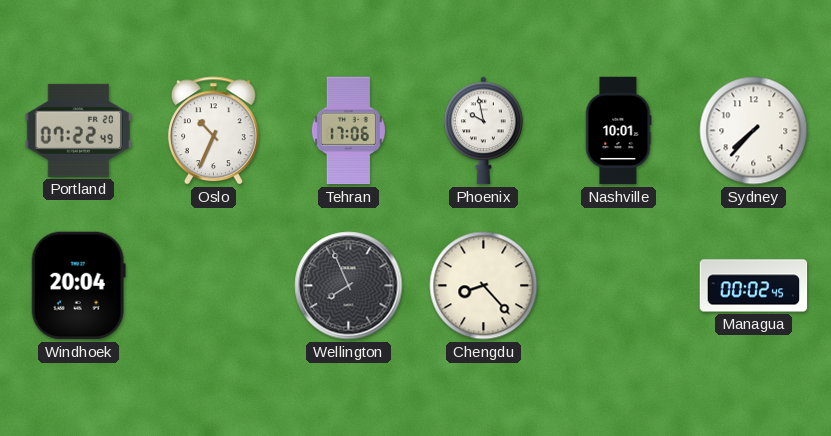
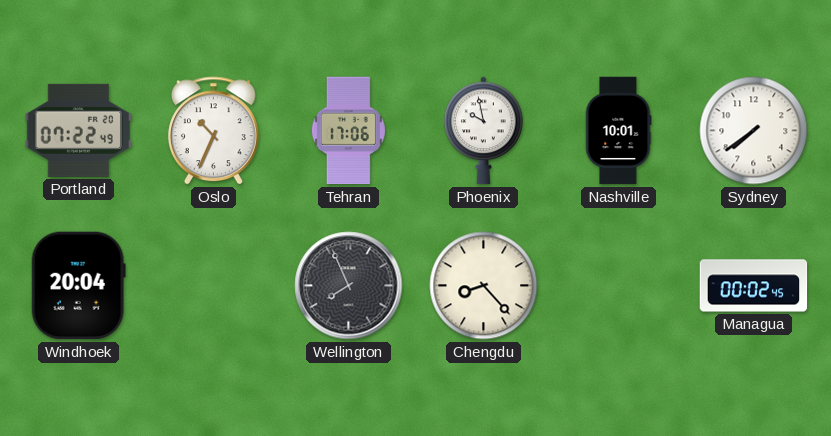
Sydney: 7:37 -> 7:39
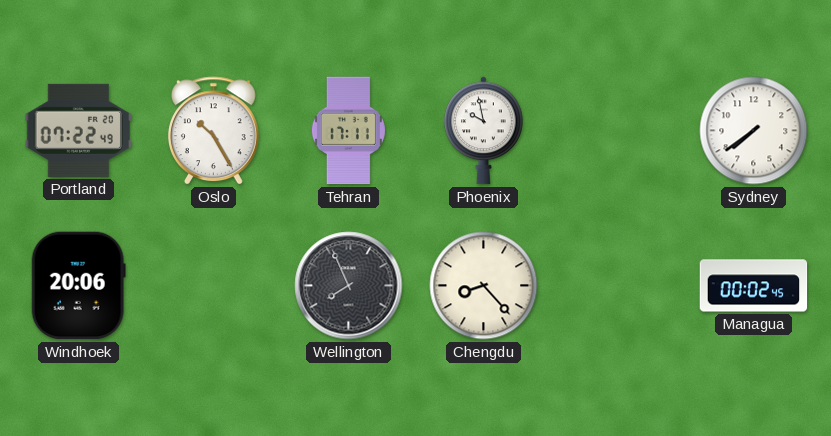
Oslo: 10:34 -> 10:25
Tehran: 17:06 -> 17:11
Nashville: 10:01 -> none
Windhoek: 20:04 -> 20:06
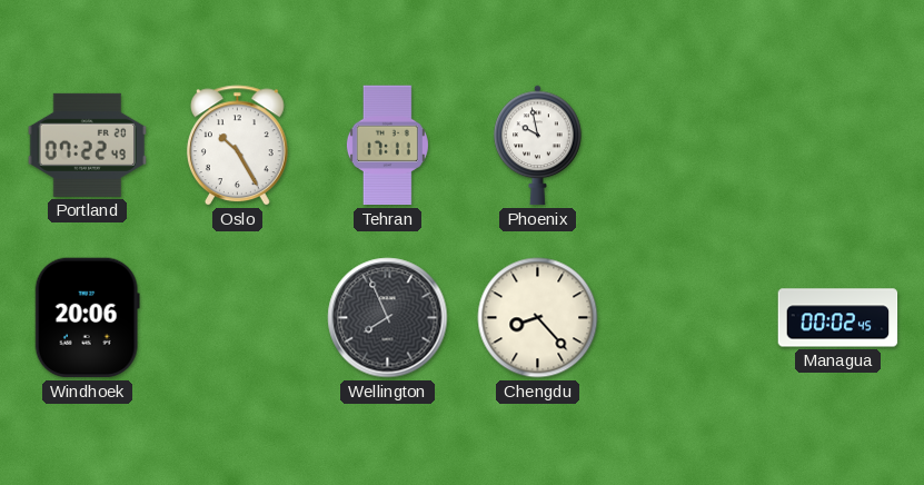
Sydney: 7:39 -> none
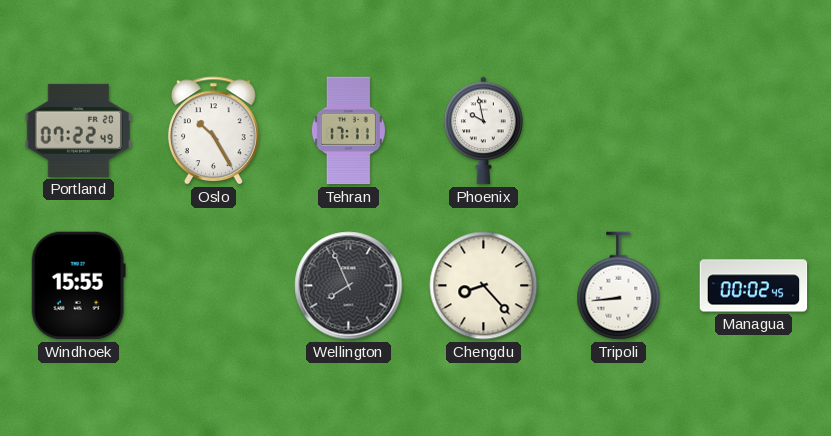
Windhoek: 20:06 -> 15:55
Tripoli: none -> 8:44
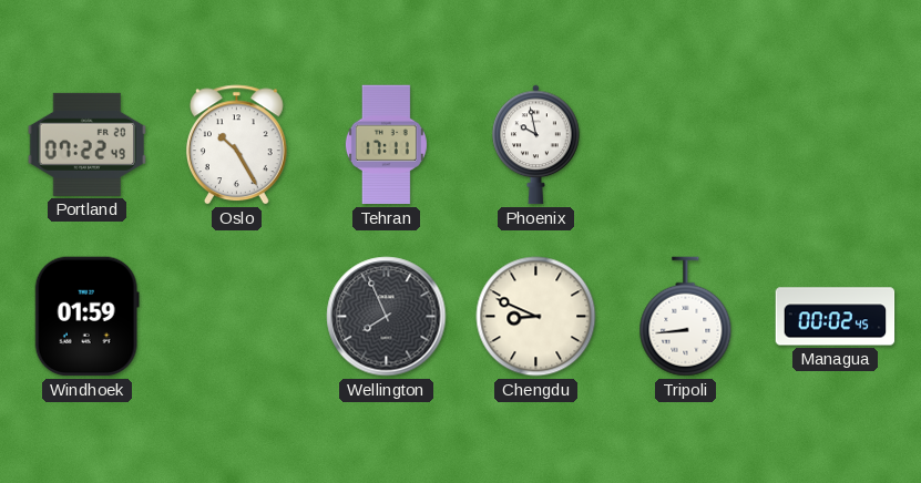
Windhoek: 15:55 -> 01:59
Chengdu: 8:23 -> 8:49
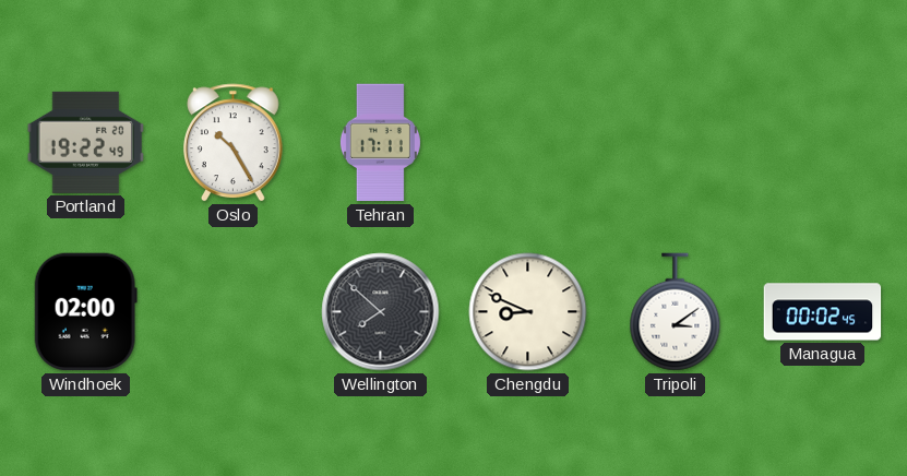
Portland: 07:22 -> 19:22
Phoenix: 9:58 -> none
Windhoek: 01:59 -> 02:00
Wellington: 7:56 -> 7:52
Tripoli: 8:44 -> 3:09
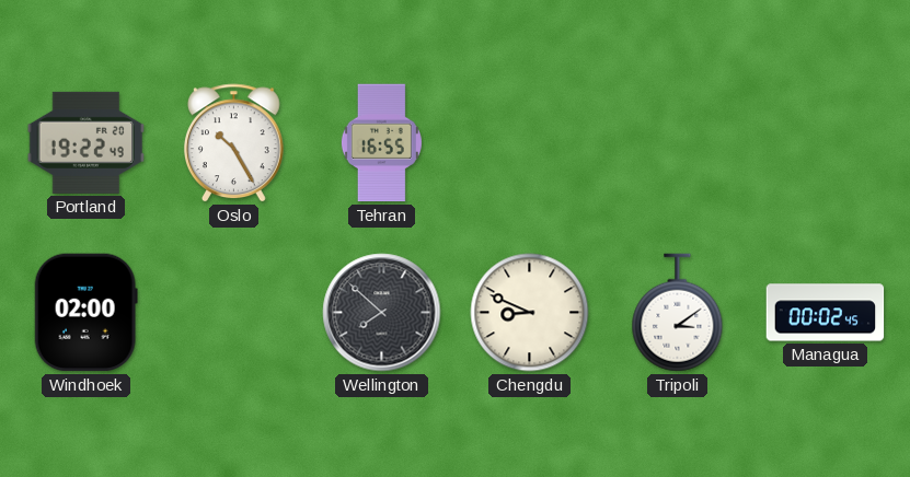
Tehran: 17:11 -> 16:55
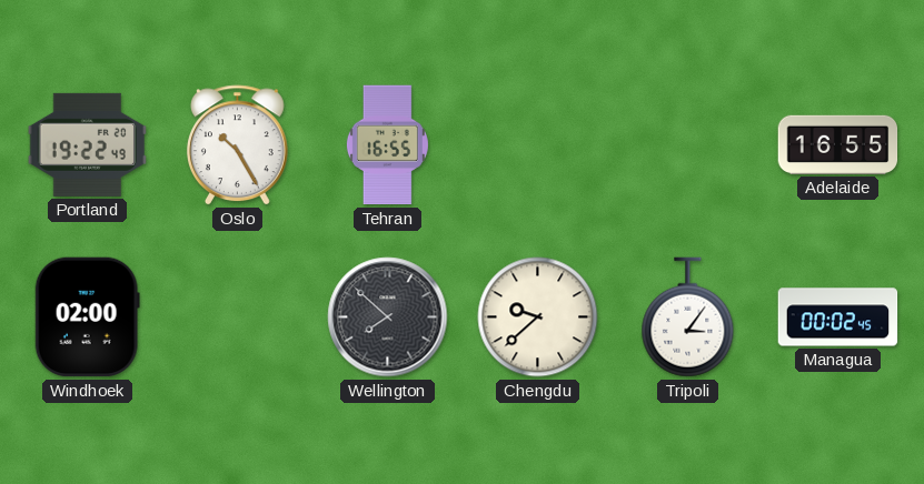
Adelaide: none -> 16:55
Chengdu: 8:49 -> 9:38
Tripoli: 3:09 -> 3:06
